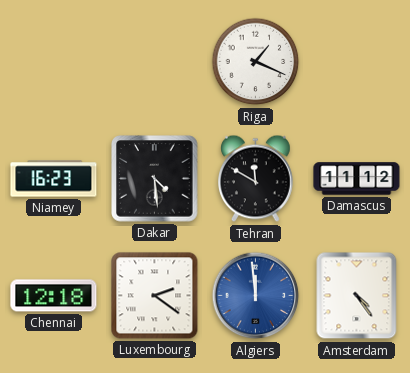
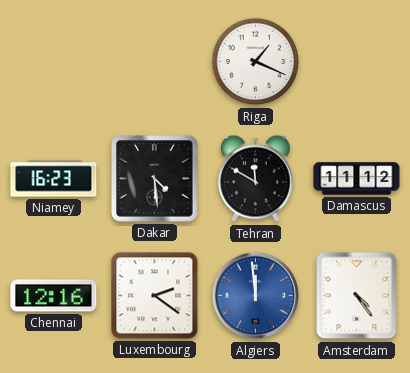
Chennai: 12:18 -> 12:16
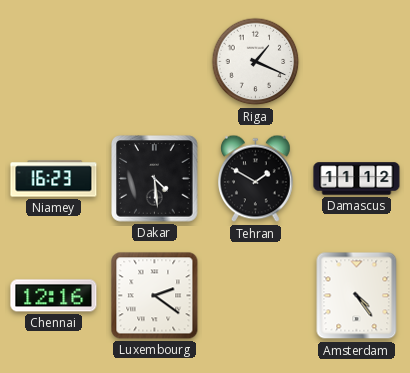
Tehran: 11:50 -> 1:50
Algiers: 11:59 -> none
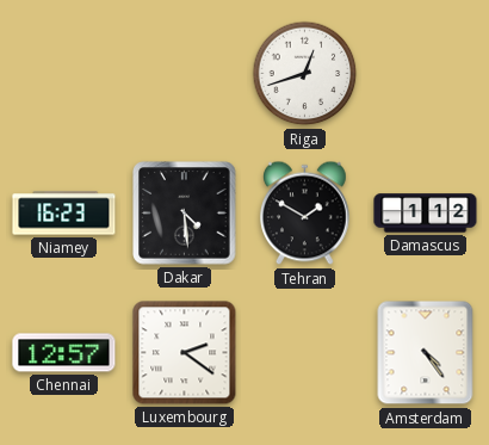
Riga: 1:19 -> 12:42
Damascus: 11:12 -> 1:12
Chennai: 12:16 -> 12:57
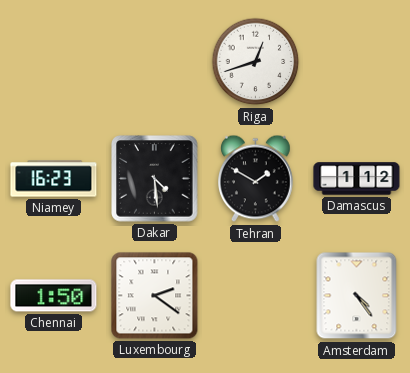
Chennai: 12:57 -> 1:50
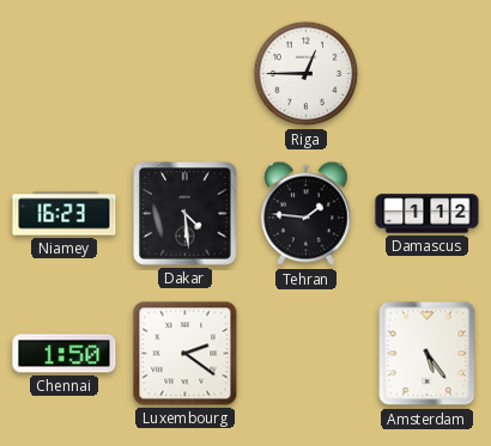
Riga: 12:42 -> 12:45
Tehran: 1:50 -> 1:46
Amsterdam: 4:24 -> 5:24
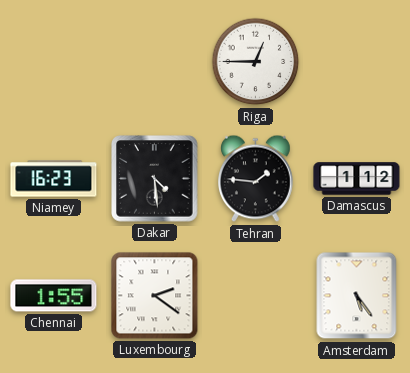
Chennai: 1:50 -> 1:55
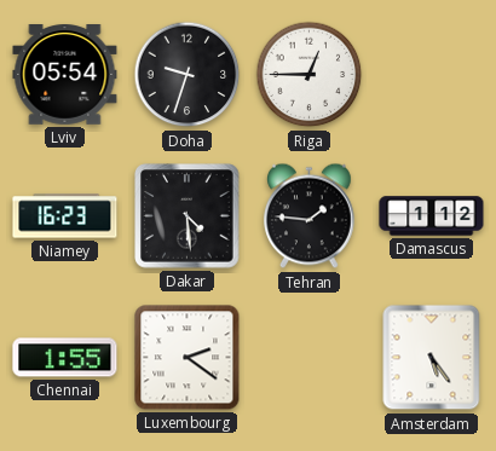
Lviv: none -> 05:54
Doha: none -> 9:33
